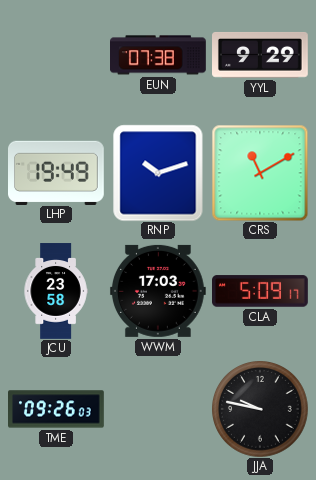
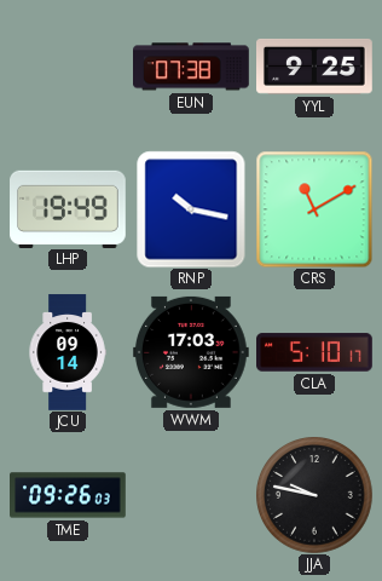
YYL: 9:29 -> 9:25
RNP: 10:12 -> 10:17
JCU: 23:58 -> 09:14
CLA: 5:09 -> 5:10
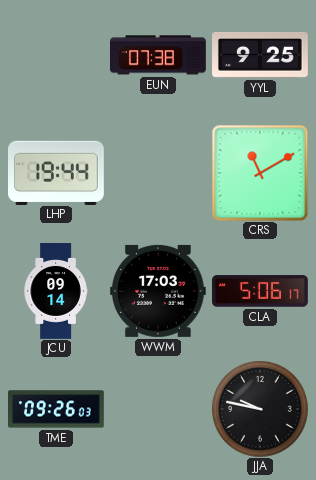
LHP: 19:49 -> 19:44
RNP: 10:17 -> none
CLA: 5:10 -> 5:06
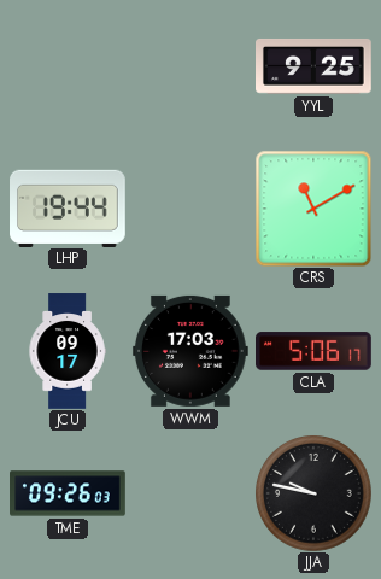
EUN: 07:38 -> none
JCU: 09:14 -> 09:17
